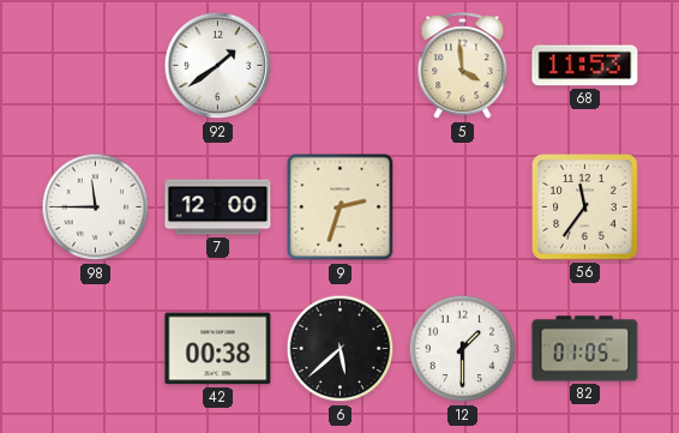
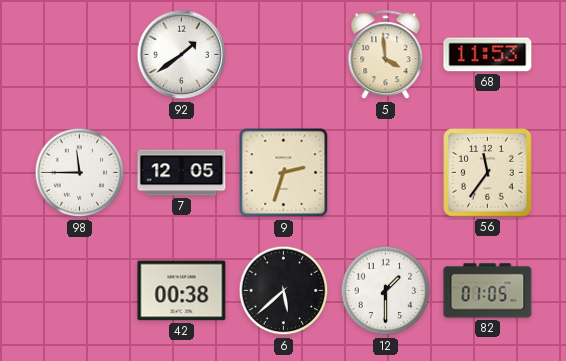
7: 12:00 -> 12:05
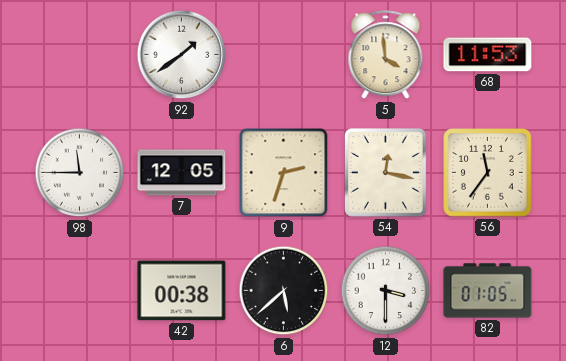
54: none -> 12:17
12: 1:30 -> 3:30
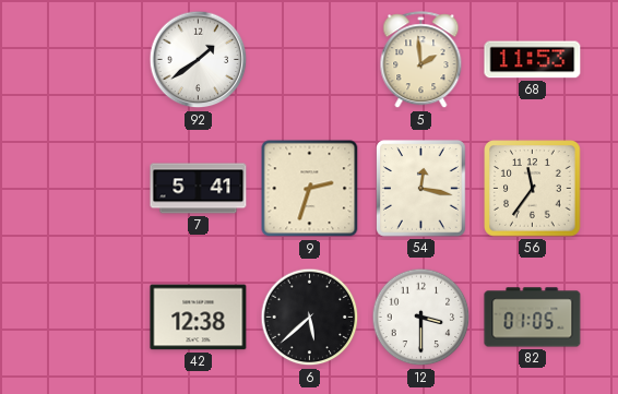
5: 3:59 -> 1:59
98: 11:45 -> none
7: 12:05 -> 5:41
42: 00:38 -> 12:38
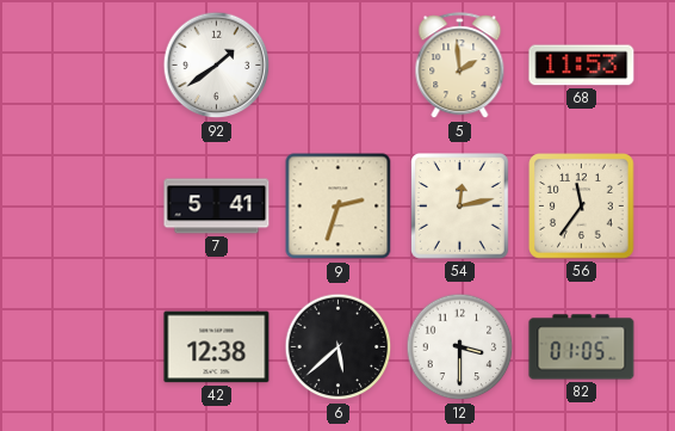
54: 12:17 -> 12:13
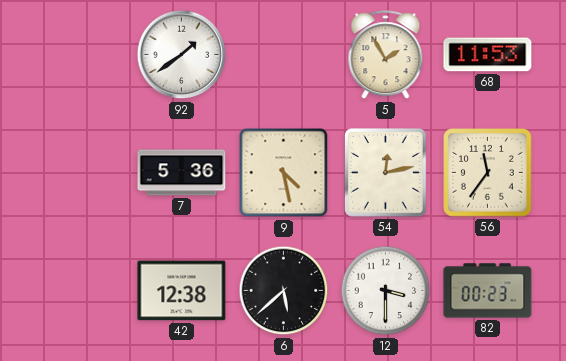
5: 1:59 -> 1:55
7: 5:41 -> 5:36
9: 2:33 -> 4:28
82: 01:05 -> 00:23
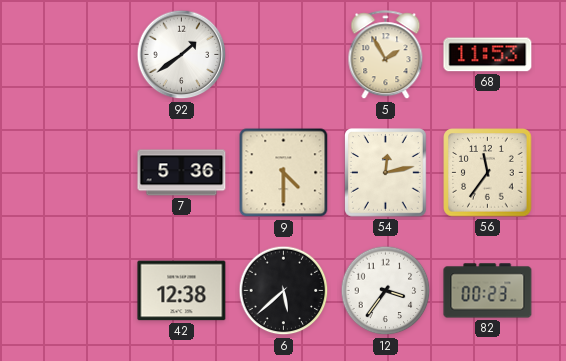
9: 4:28 -> 4:30
12: 3:30 -> 3:36
